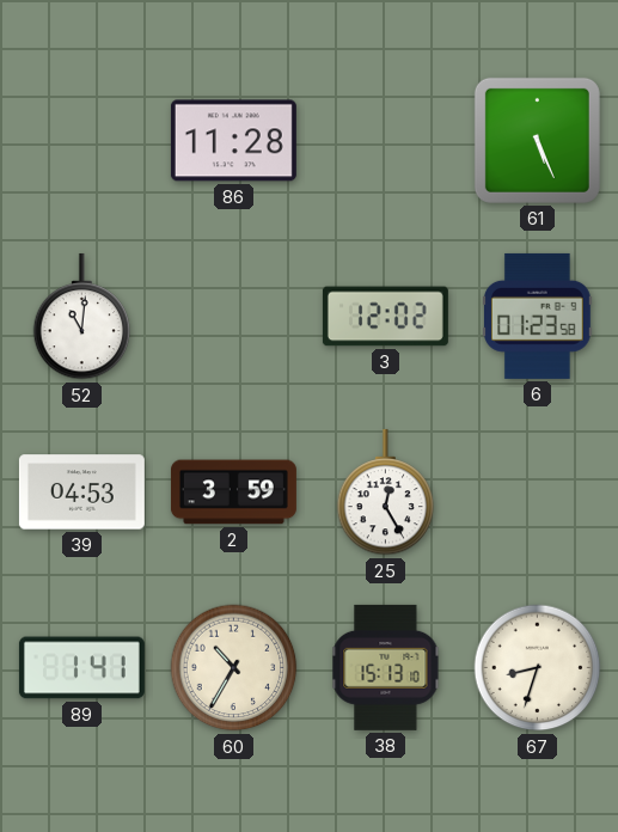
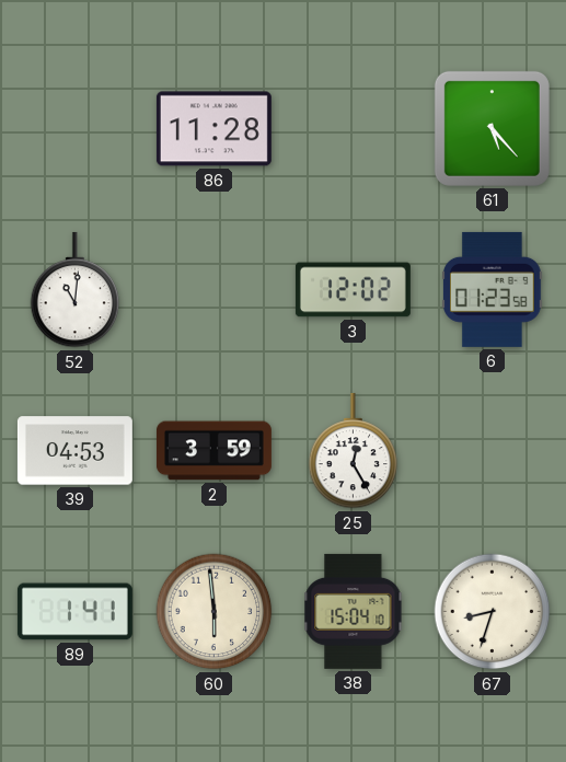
61: 5:26 -> 5:23
60: 10:35 -> 5:59
38: 15:13 -> 15:04
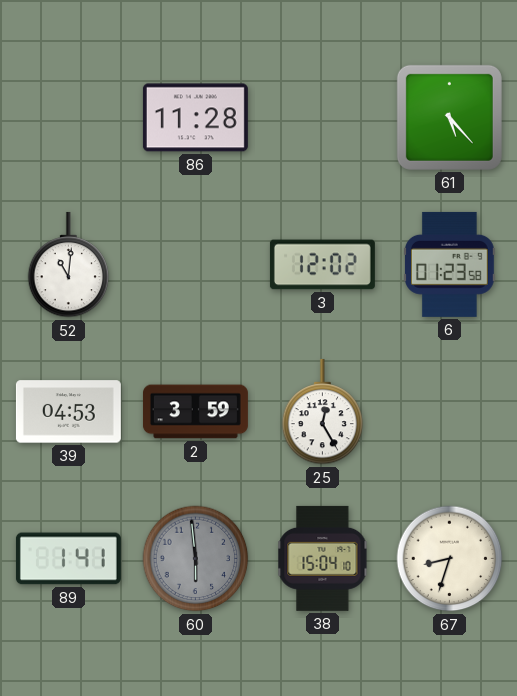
60 dial: cream -> grey
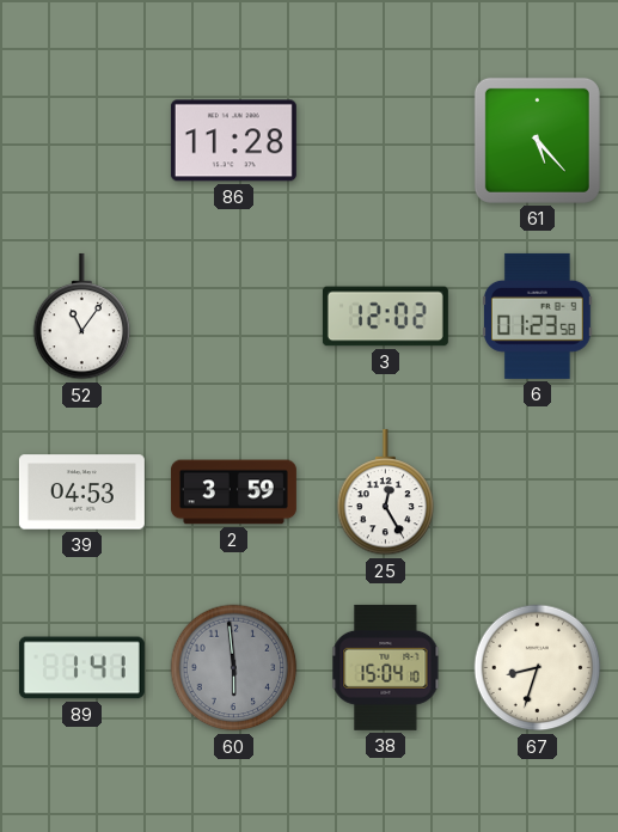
52: 11:01 -> 11:06
